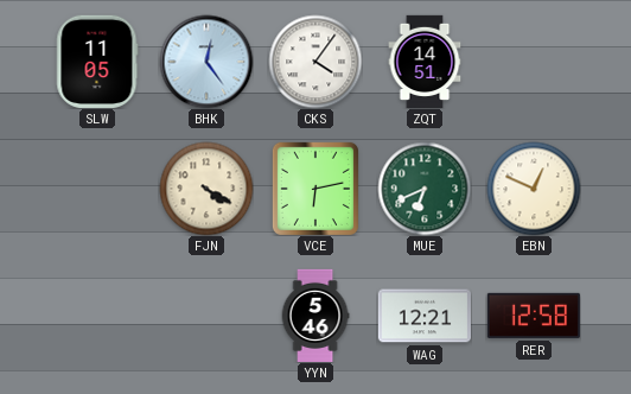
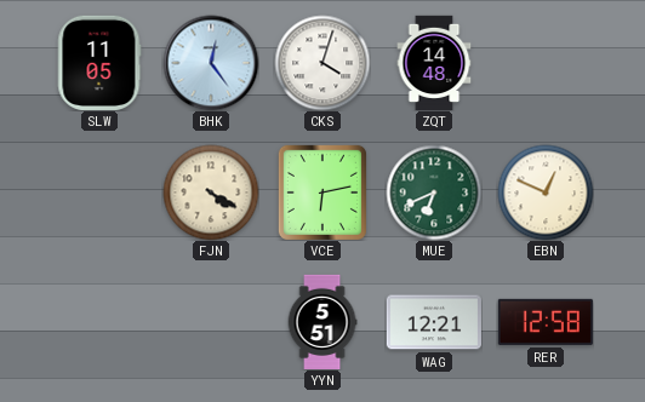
CKS: 4:06 -> 4:03
ZQT: 14:51 -> 14:48
YYN: 5:46 -> 5:51
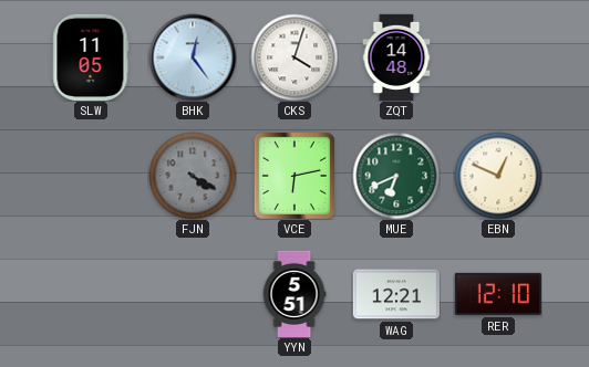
FJN dial: cream -> grey
RER: 12:58 -> 12:10
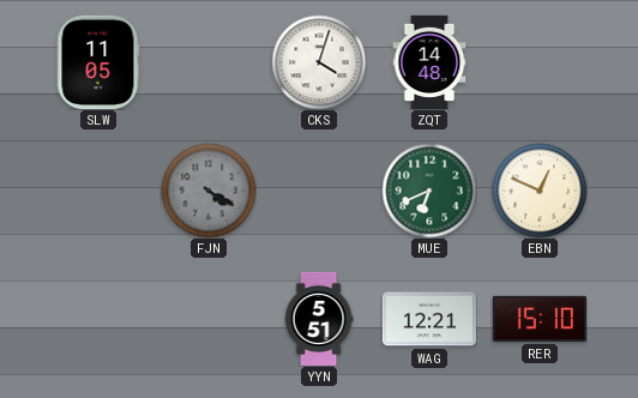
BHK: 12:24 -> none
VCE: 6:13 -> none
RER: 12:10 -> 15:10
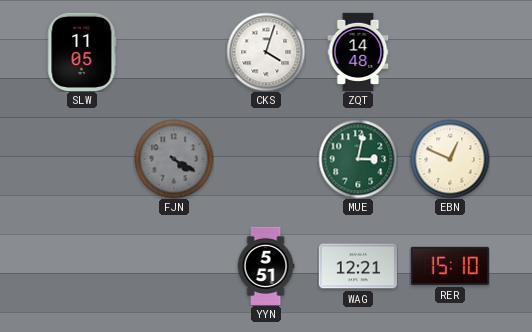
MUE: 6:41 -> 3:02
